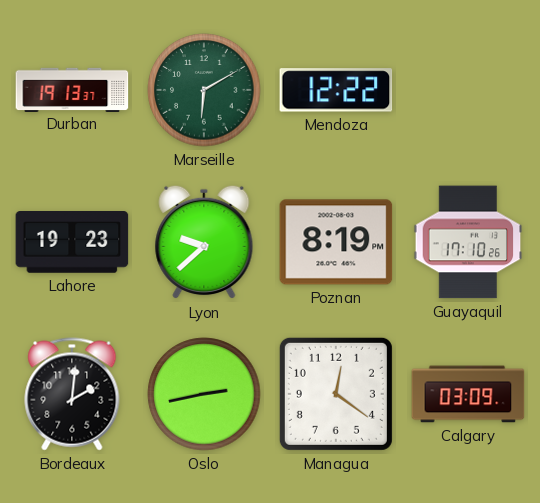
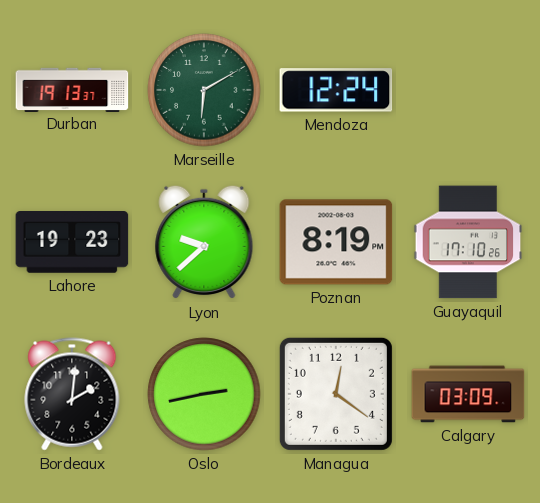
Mendoza: 12:22 -> 12:24
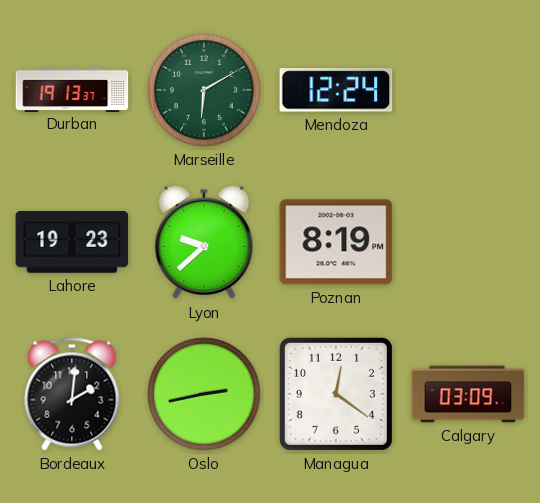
Guayaquil: 17:10 -> none
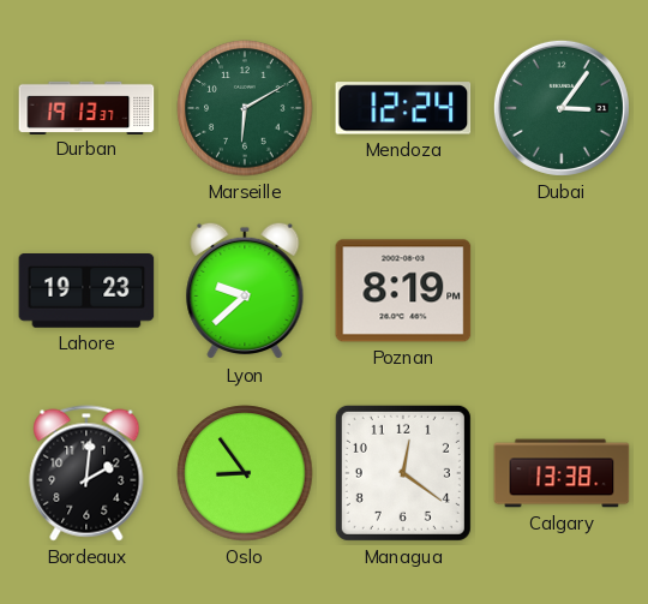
Dubai: none -> 3:06
Oslo: 2:43 -> 8:54
Calgary: 03:09 -> 13:38
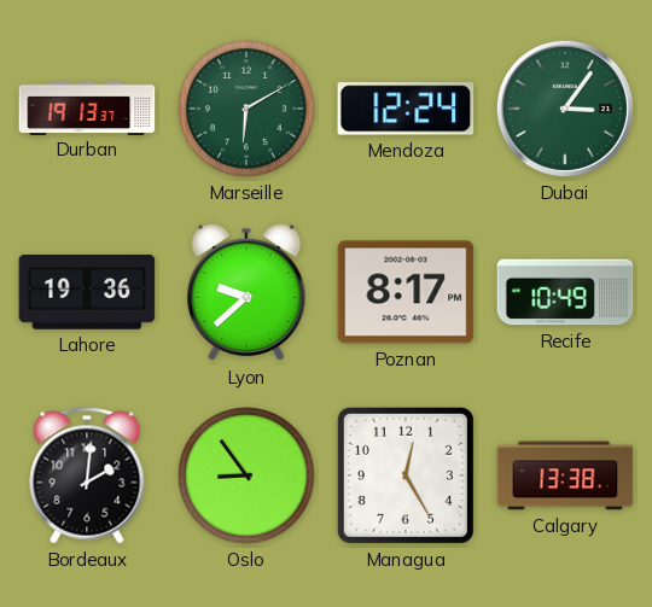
Lahore: 19:23 -> 19:36
Poznan: 8:19 -> 8:17
Recife: none -> 10:49
Managua: 12:21 -> 12:25
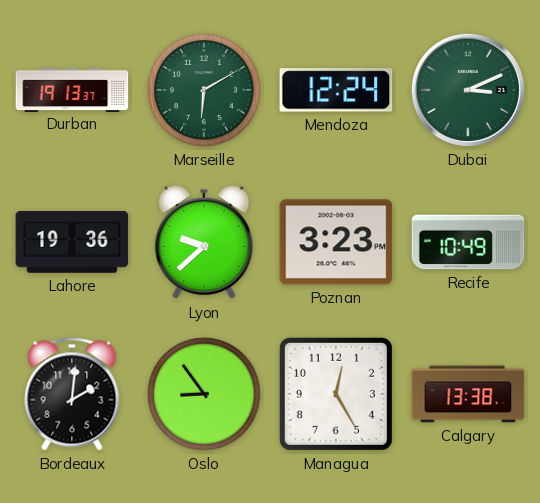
Dubai: 3:06 -> 3:11
Poznan: 8:17 -> 3:23
